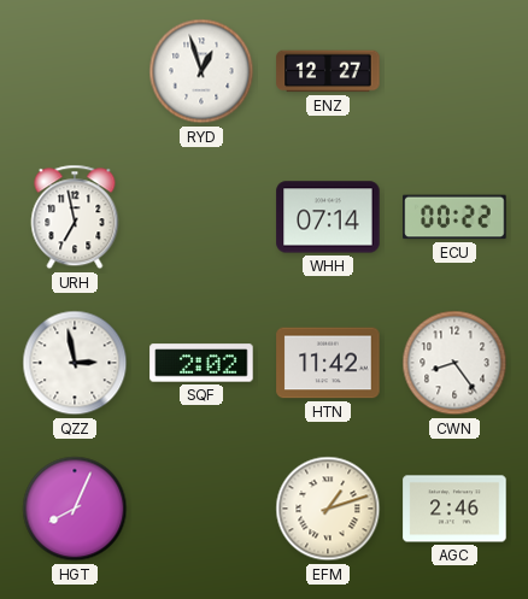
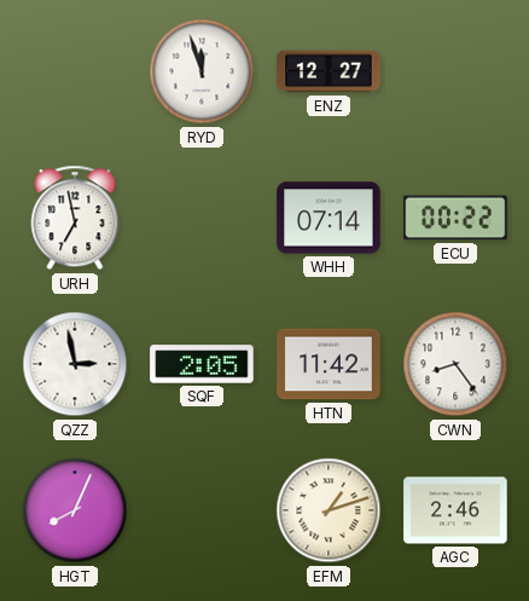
RYD: 12:57 -> 11:57
SQF: 2:02 -> 2:05
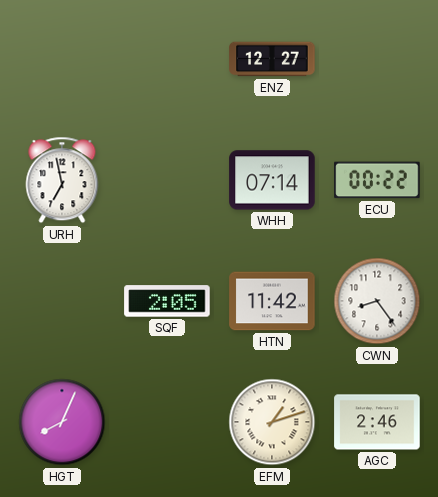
RYD: 11:57 -> none
QZZ: 2:58 -> none
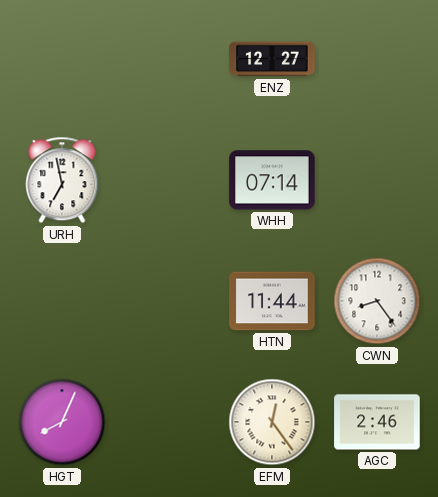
ECU: 00:22 -> none
SQF: 2:05 -> none
HTN: 11:42 -> 11:44
EFM: 1:12 -> 12:24
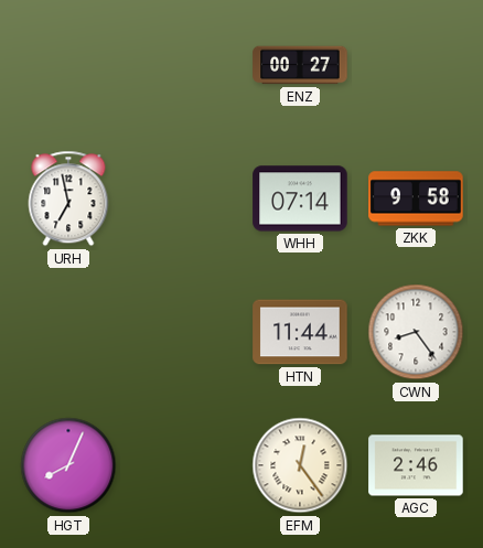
ENZ: 12:27 -> 00:27
ZKK: none -> 9:58
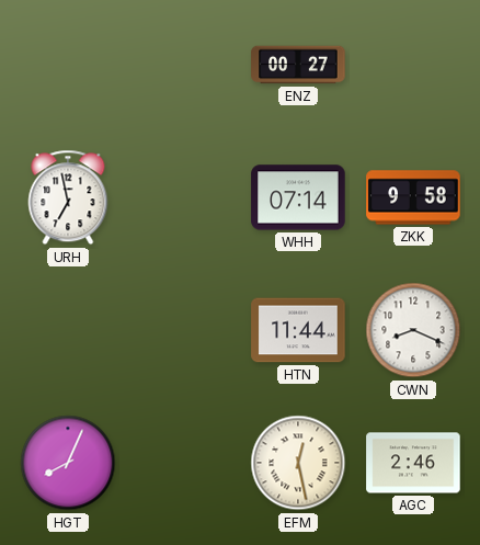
CWN: 8:24 -> 8:19
EFM: 12:24 -> 12:28
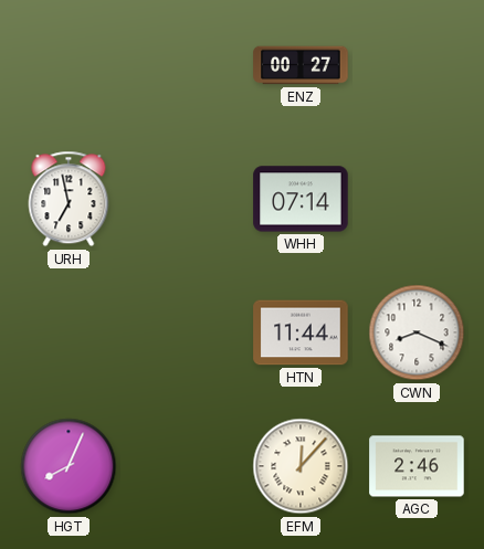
ZKK: 9:58 -> none
EFM: 12:28 -> 12:07
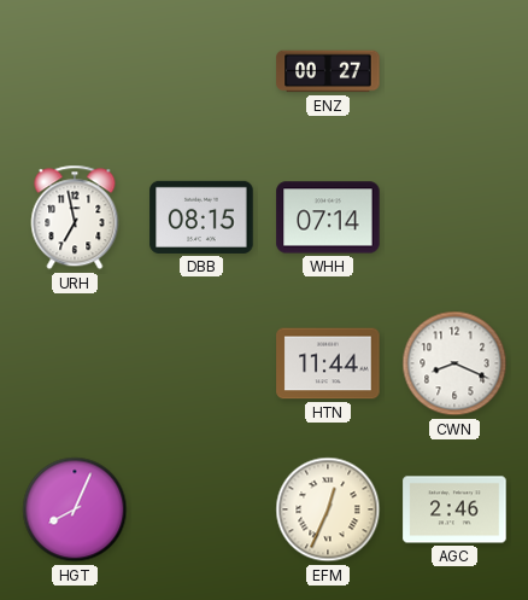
DBB: none -> 08:15
EFM: 12:07 -> 12:34
